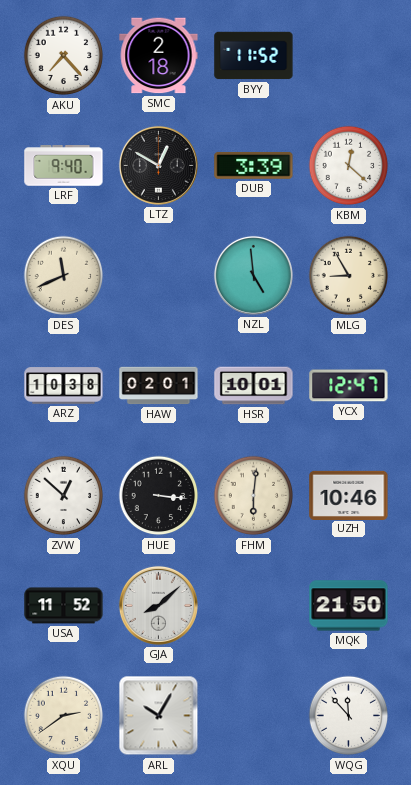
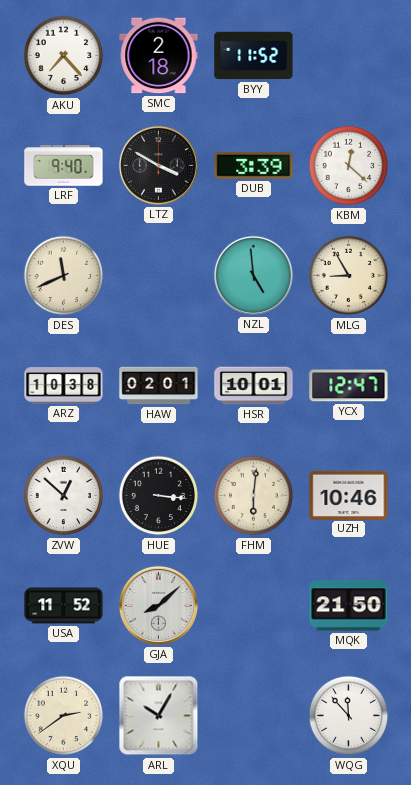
LTZ: 12:50 -> 3:50
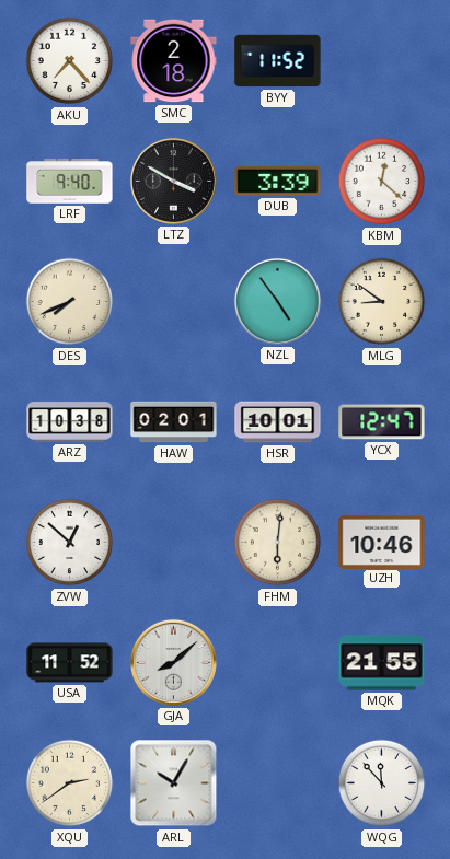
DES: 11:41 -> 7:41
NZL: 4:59 -> 4:54
MLG: 8:55 -> 8:51
HUE: 3:16 -> none
MQK: 21:50 -> 21:55
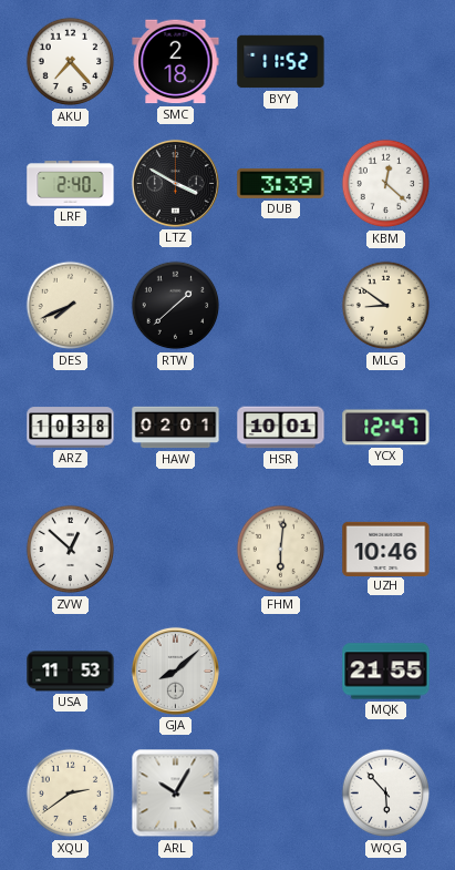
LRF: 9:40 -> 2:40
RTW: none -> 1:38
NZL: 4:54 -> none
USA: 11:52 -> 11:53
WQG: 11:53 -> 5:53
